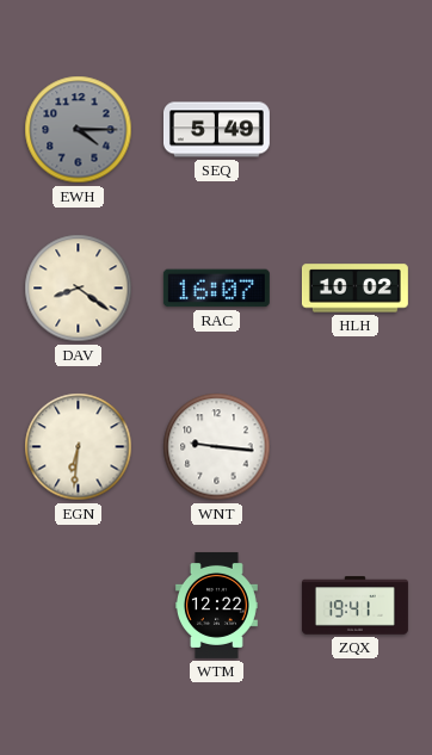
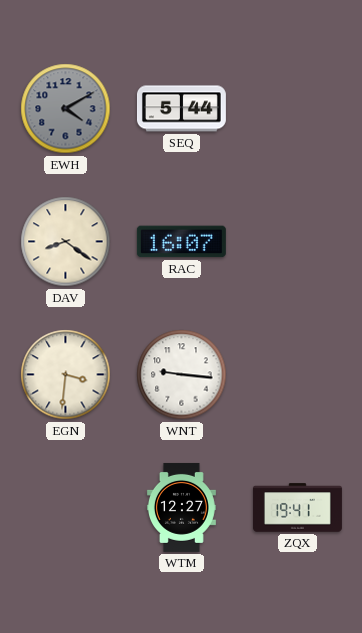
EWH: 4:15 -> 4:10
SEQ: 5:49 -> 5:44
HLH: 10:02 -> none
EGN: 6:31 -> 3:31
WTM: 12:22 -> 12:27
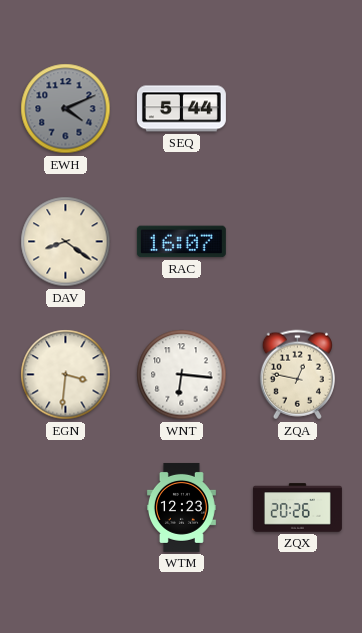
EWH: 4:10 -> 4:11
WNT: 9:16 -> 6:16
ZQA: none -> 12:47
WTM: 12:27 -> 12:23
ZQX: 19:41 -> 20:26
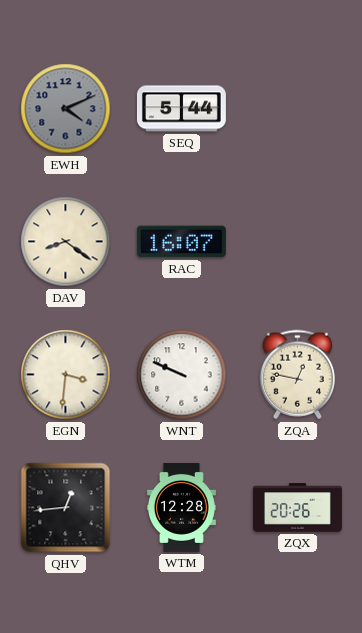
WNT: 6:16 -> 9:49
QHV: none -> 12:44
WTM: 12:23 -> 12:28
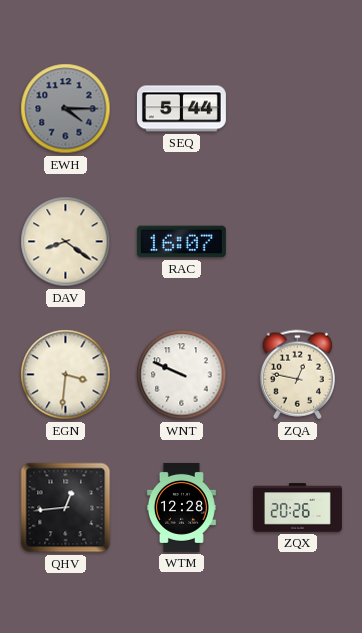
EWH: 4:11 -> 4:15
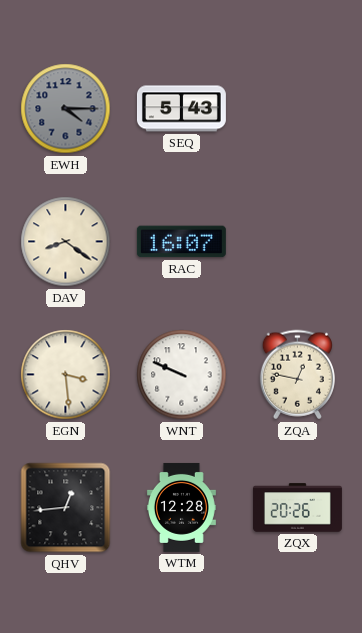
SEQ: 5:44 -> 5:43
EGN: 3:31 -> 3:29
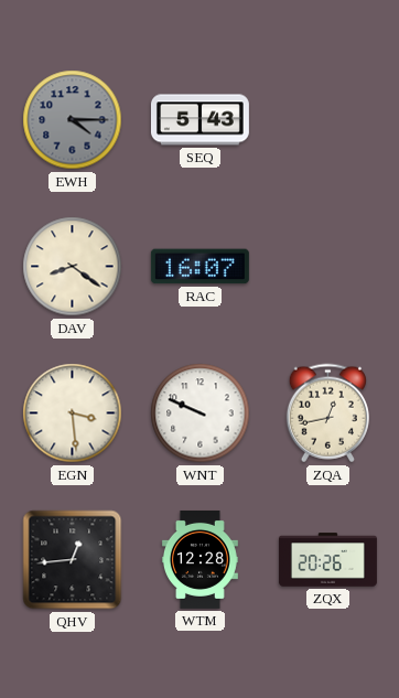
ZQA: 12:47 -> 12:43
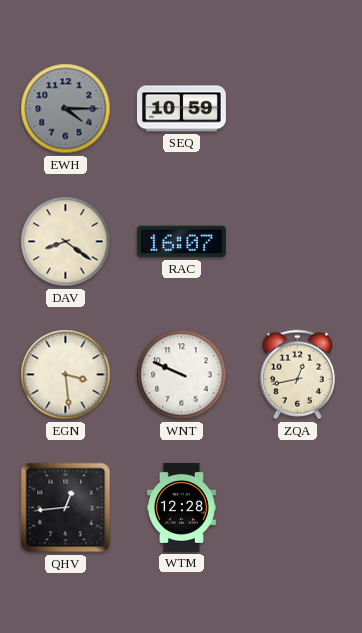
SEQ: 5:43 -> 10:59
ZQX: 20:26 -> none
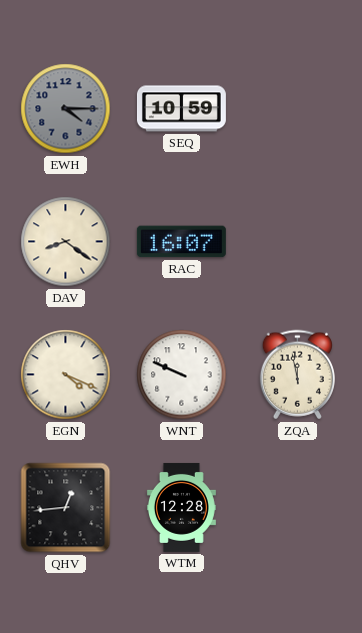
EGN: 3:29 -> 4:19
ZQA: 12:43 -> 11:58
